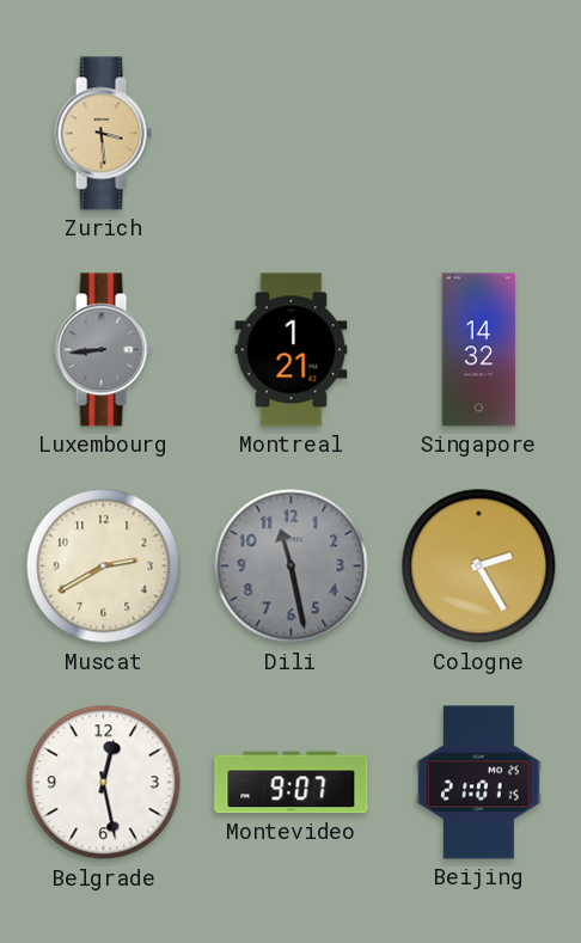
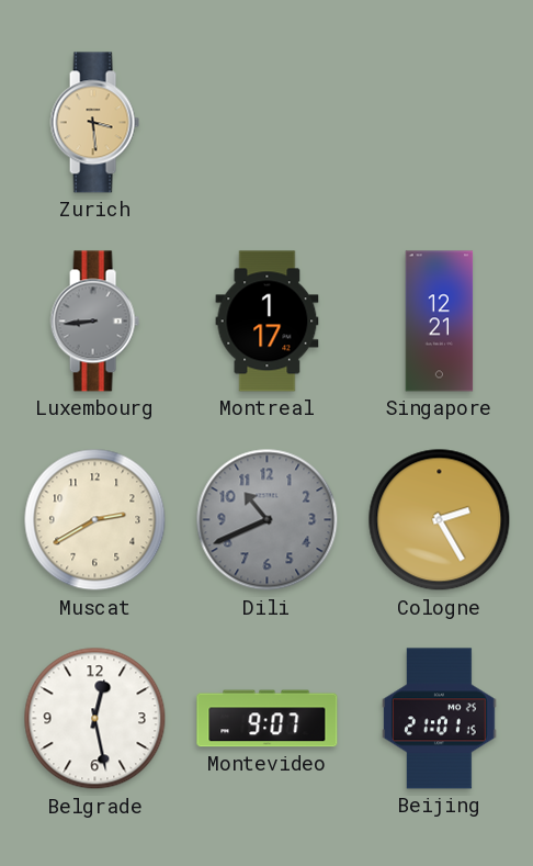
Montreal: 1:21 -> 1:17
Singapore: 14:32 -> 12:21
Dili: 11:28 -> 10:41
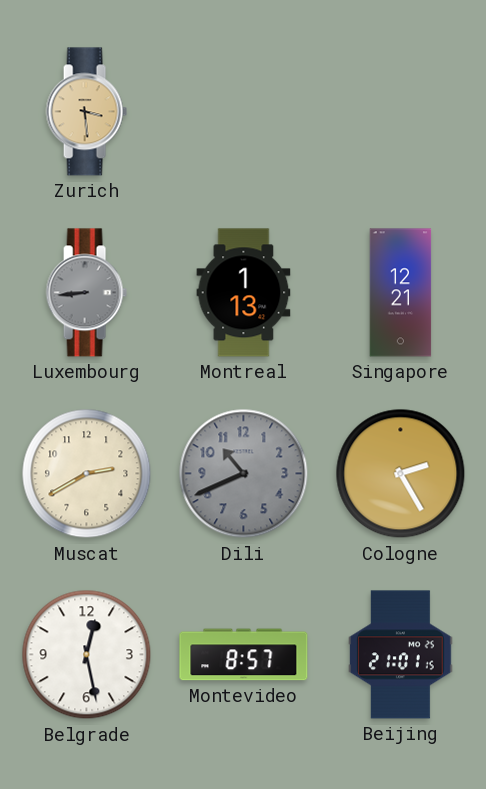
Montreal: 1:17 -> 1:13
Montevideo: 9:07 -> 8:57
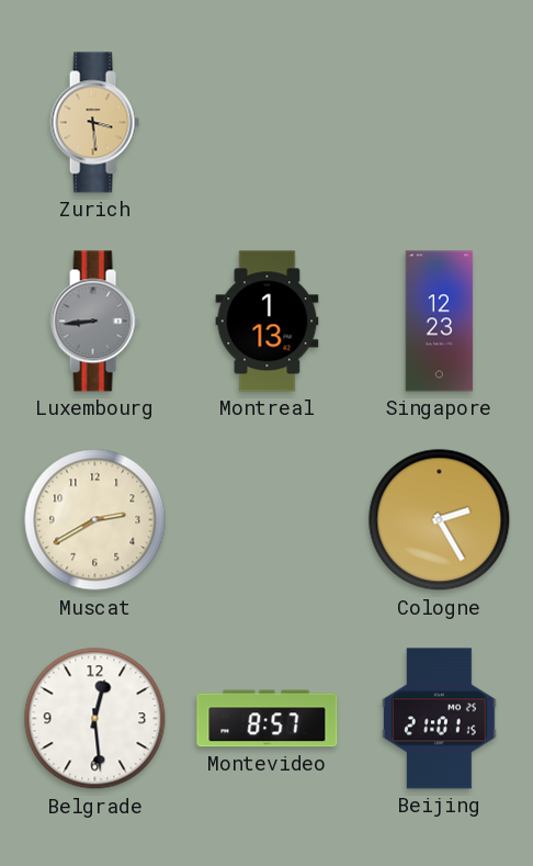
Singapore: 12:21 -> 12:23
Dili: 10:41 -> none
Belgrade: 12:28 -> 12:29
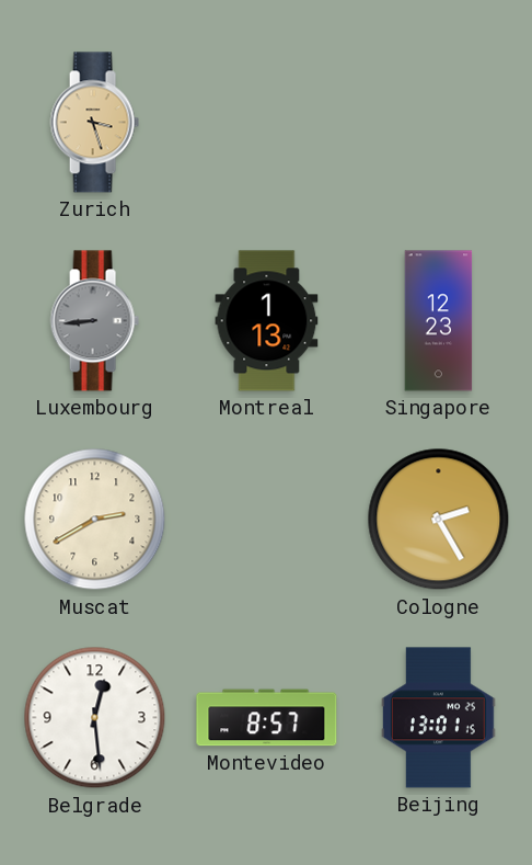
Zurich: 3:29 -> 3:27
Beijing: 21:01 -> 13:01
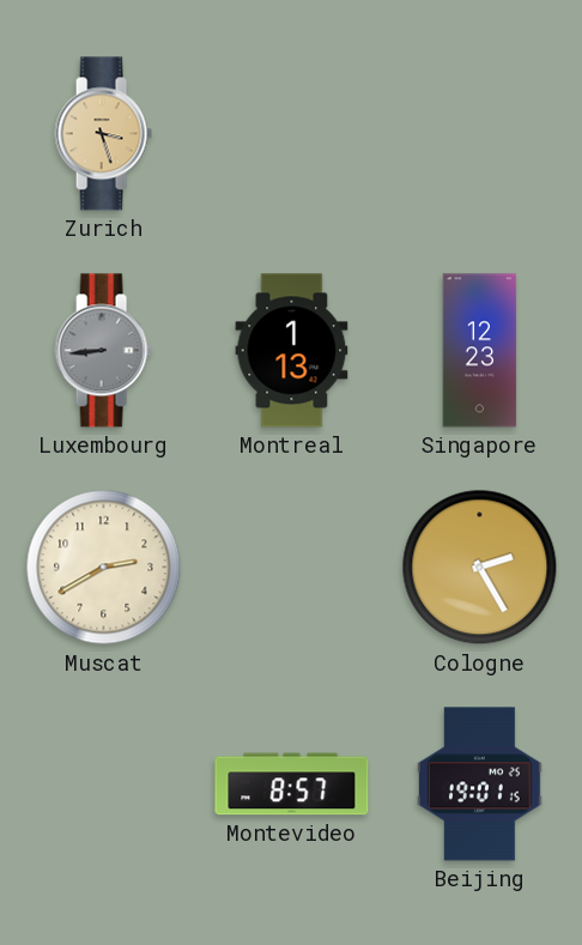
Belgrade: 12:29 -> none
Beijing: 13:01 -> 19:01
